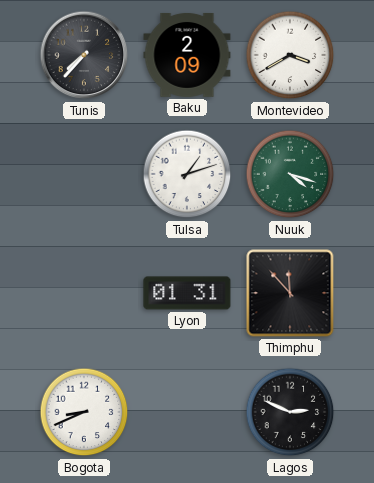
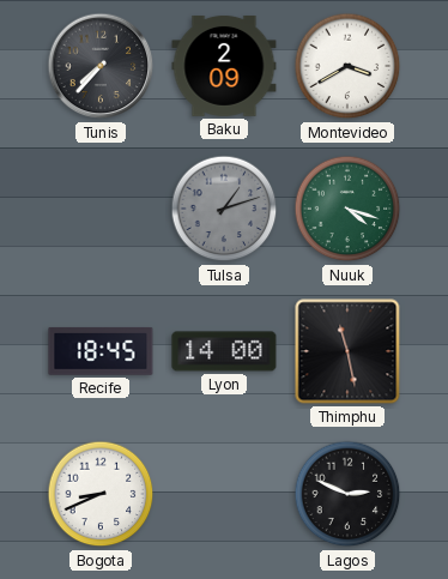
Tulsa dial: white -> grey
Recife: none -> 18:45
Lyon: 01:31 -> 14:00
Thimphu: 11:53 -> 11:28
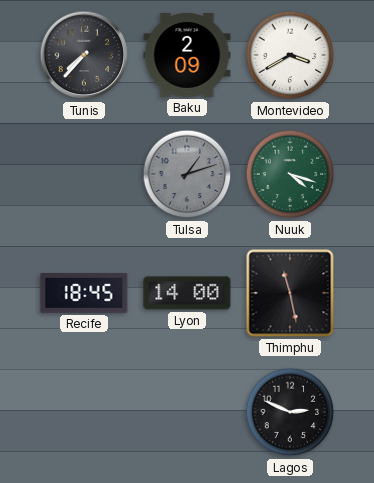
Bogota: 8:41 -> none
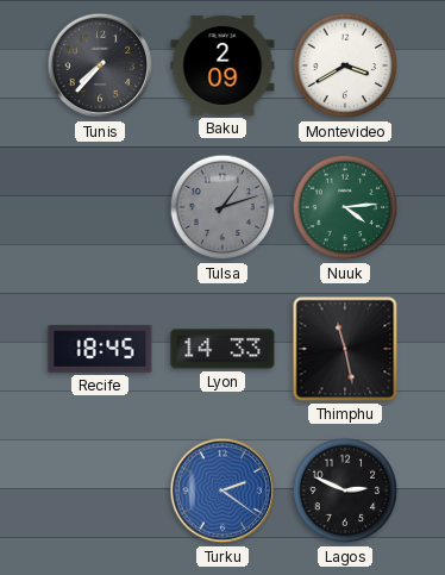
Nuuk: 4:18 -> 4:14
Lyon: 14:00 -> 14:33
Turku: none -> 2:21
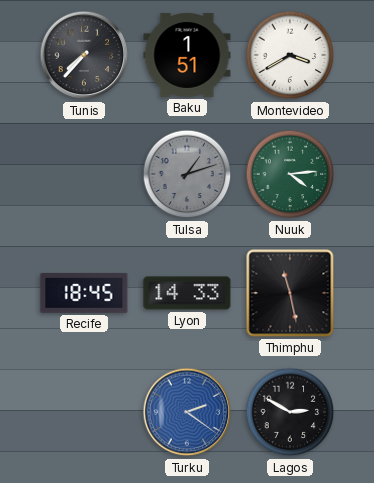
Baku: 2:09 -> 1:51
Lagos: 2:49 -> 2:50
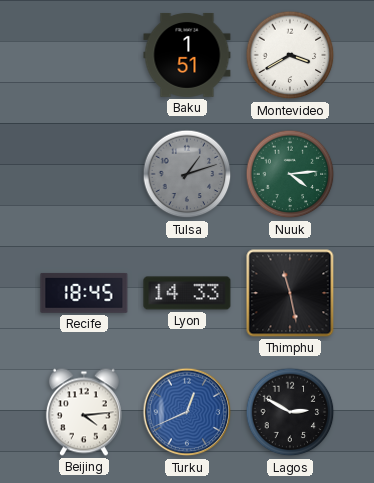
Tunis: 7:37 -> none
Beijing: none -> 4:14
Turku: 2:21 -> 12:41
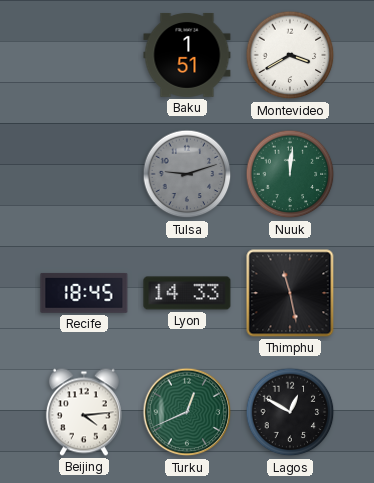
Tulsa: 1:12 -> 9:12
Nuuk: 4:14 -> 12:01
Turku dial: blue -> green
Lagos: 2:50 -> 12:50
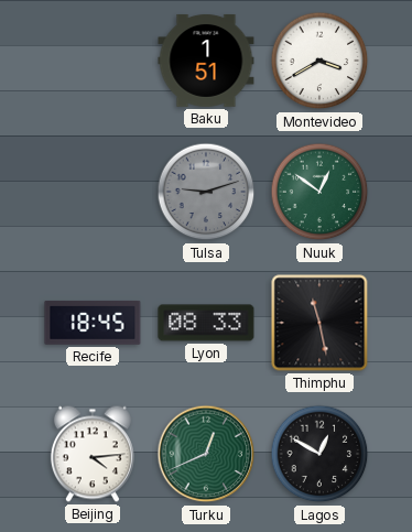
Nuuk: 12:01 -> 12:51
Lyon: 14:33 -> 08:33
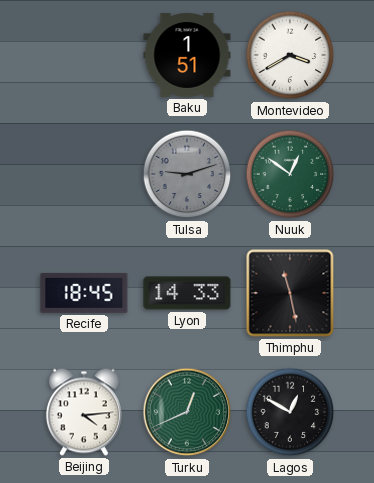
Lyon: 08:33 -> 14:33
